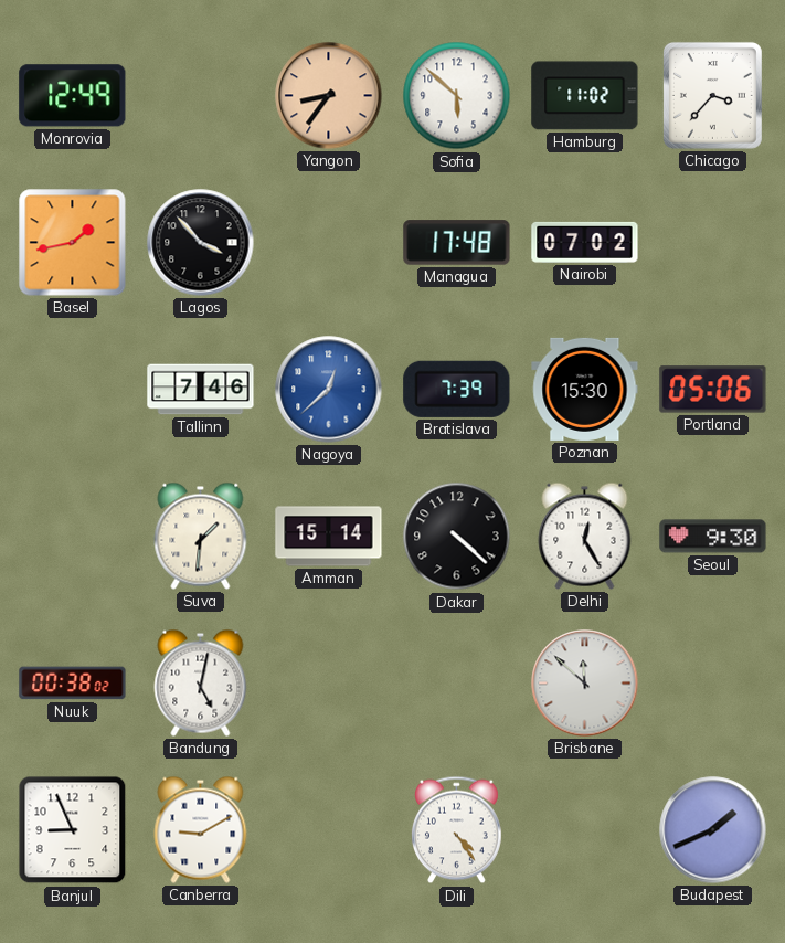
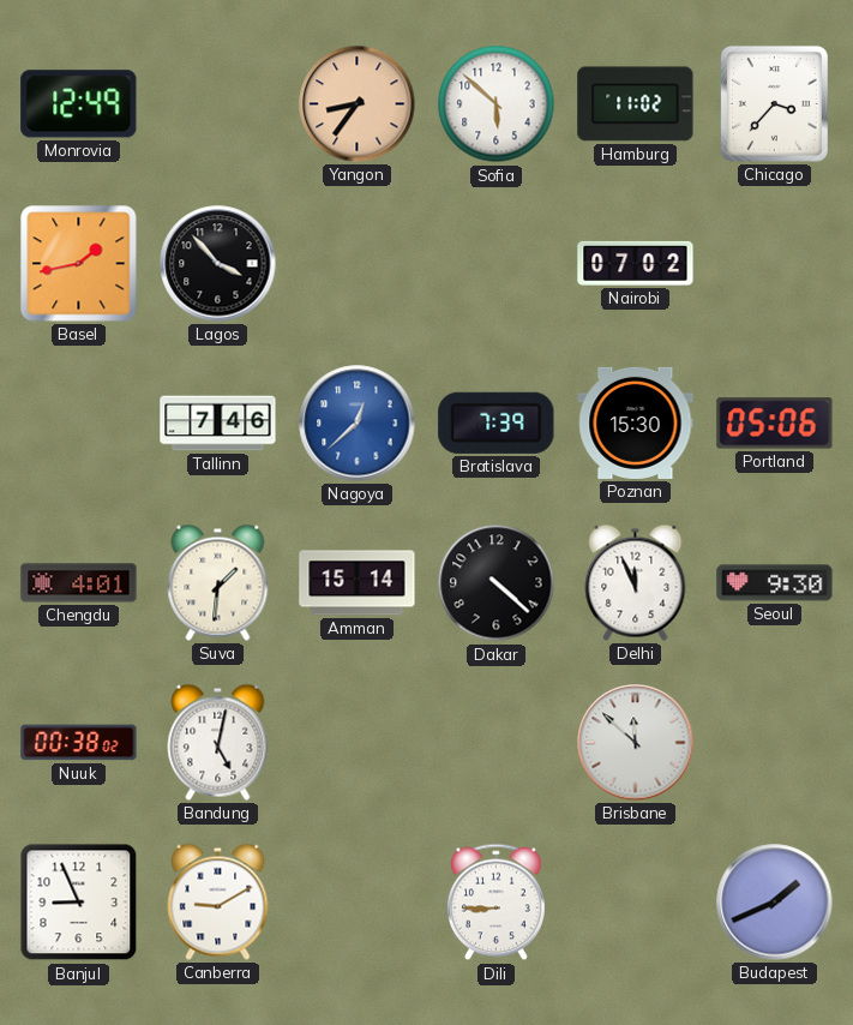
Managua: 17:48 -> none
Chengdu: none -> 4:01
Delhi: 12:25 -> 11:56
Dili: 4:24 -> 8:45
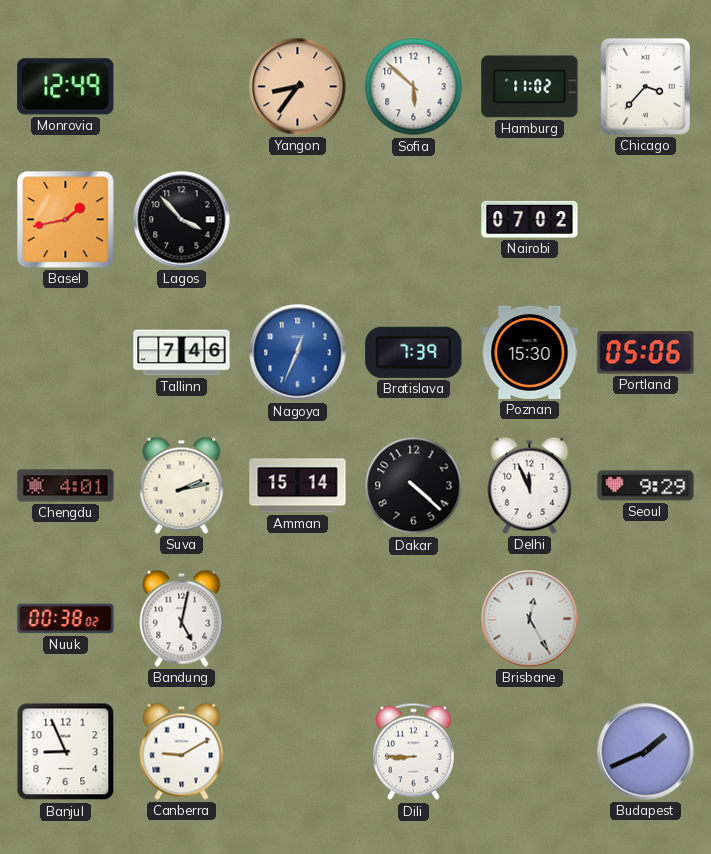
Nagoya: 12:38 -> 12:34
Suva: 1:31 -> 2:13
Seoul: 9:30 -> 9:29
Brisbane: 11:52 -> 12:25
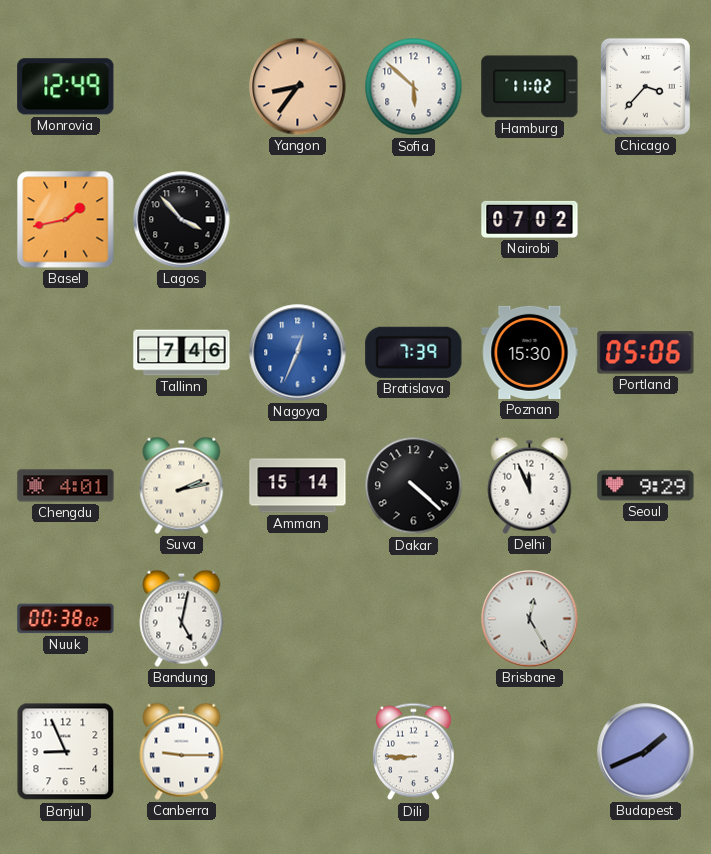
Canberra: 9:10 -> 9:15
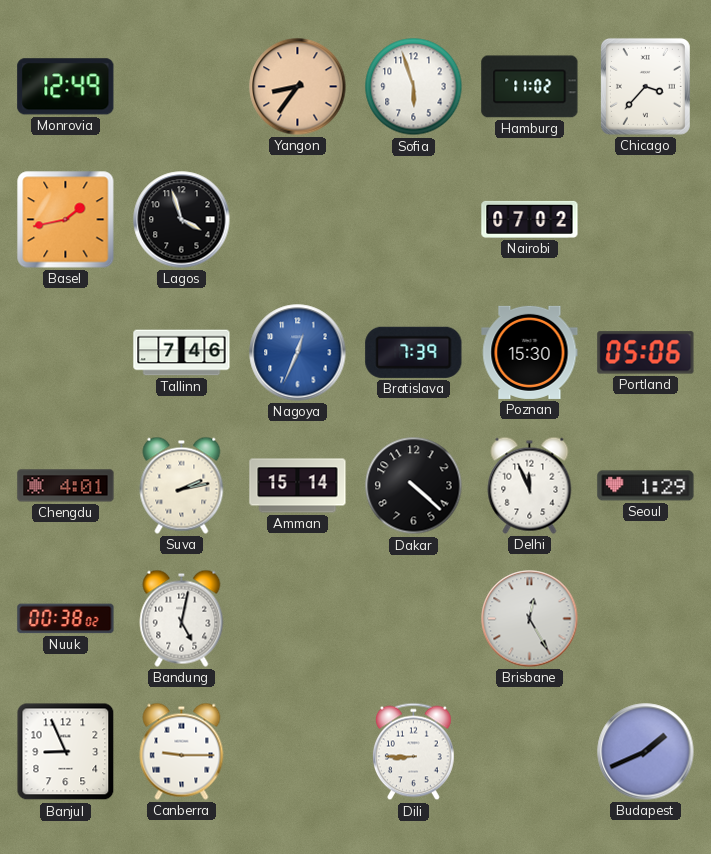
Sofia: 5:52 -> 5:57
Lagos: 3:53 -> 3:57
Seoul: 9:29 -> 1:29
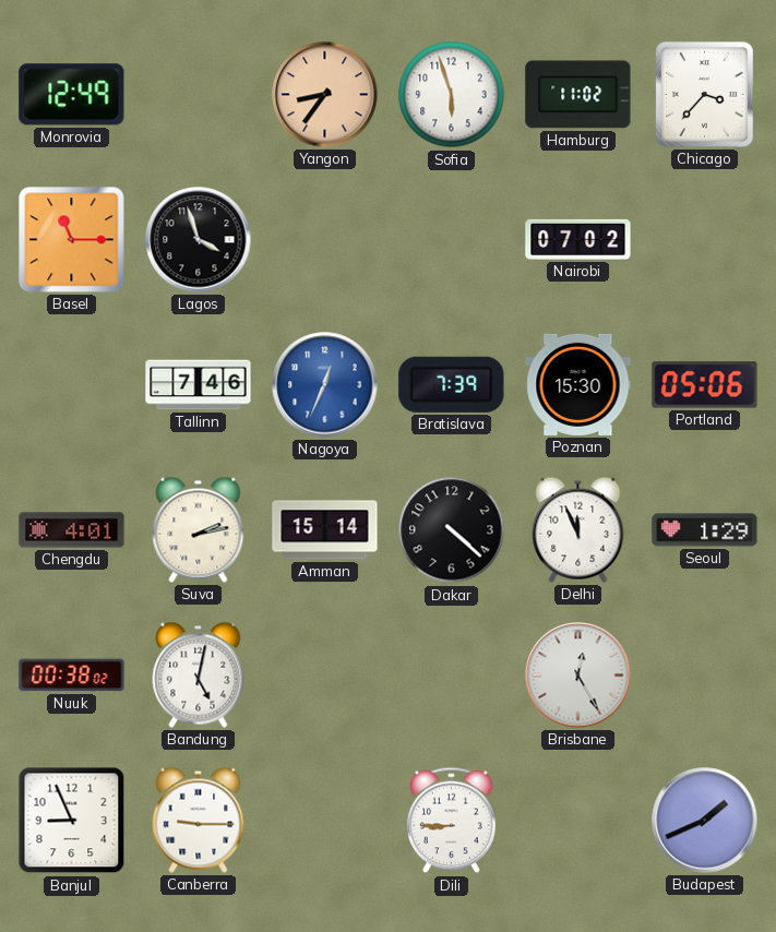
Basel: 1:43 -> 11:15
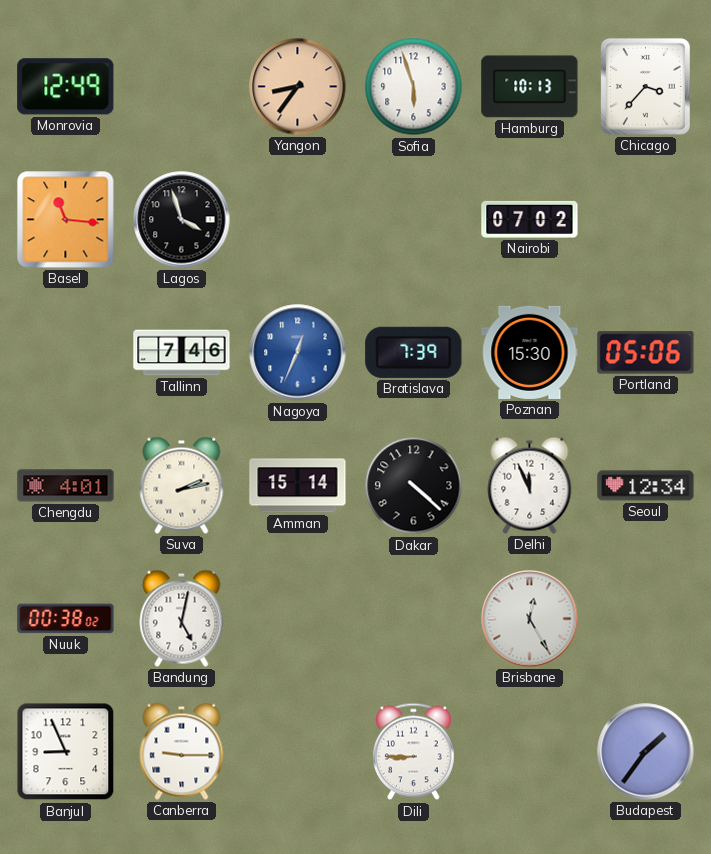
Hamburg: 11:02 -> 10:13
Basel: 11:15 -> 11:16
Seoul: 1:29 -> 12:34
Budapest: 1:41 -> 1:36
